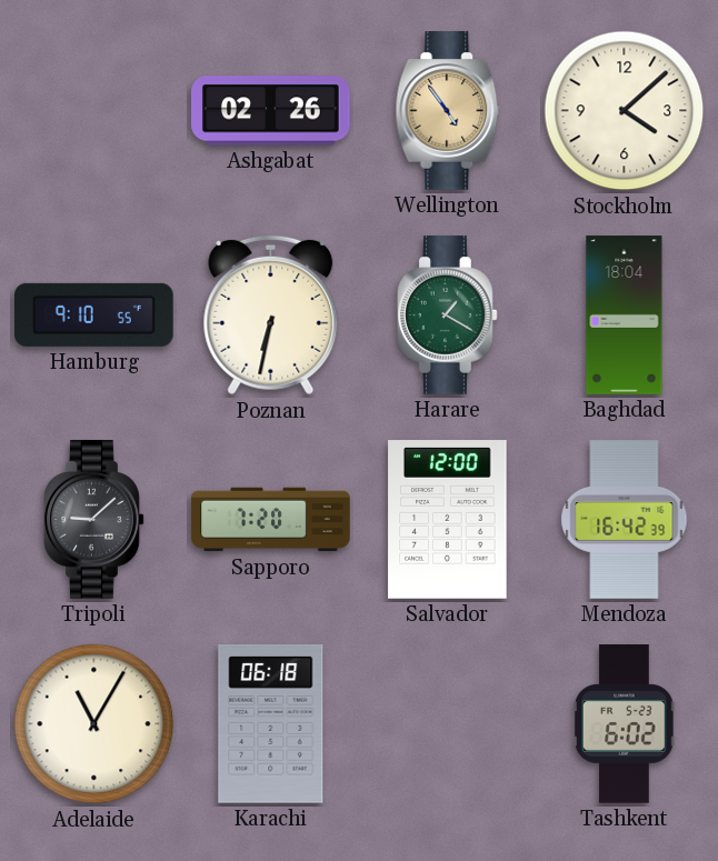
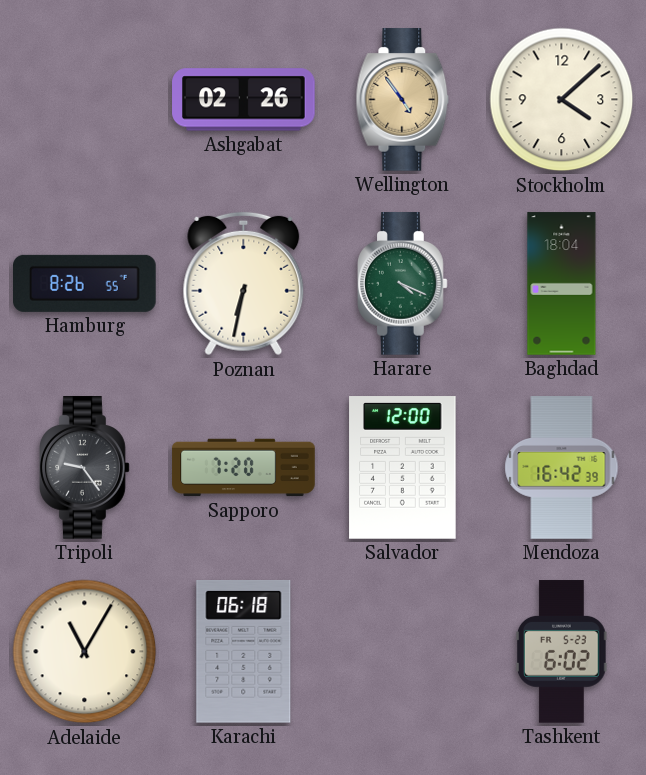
Hamburg: 9:10 -> 8:26
Harare: 1:20 -> 4:19
Tripoli: 9:08 -> 9:24
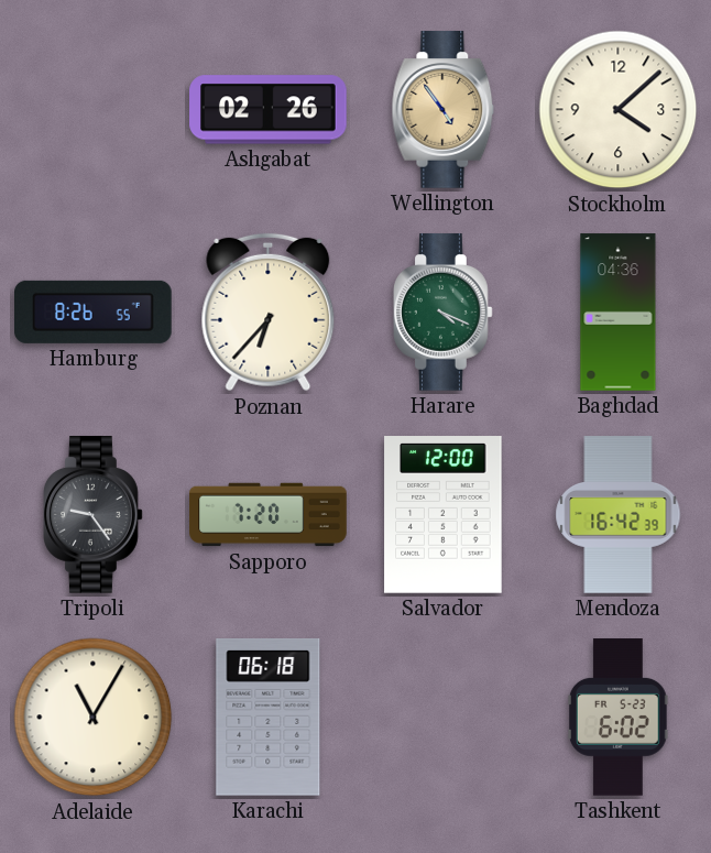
Poznan: 6:32 -> 6:37
Baghdad: 18:04 -> 04:36
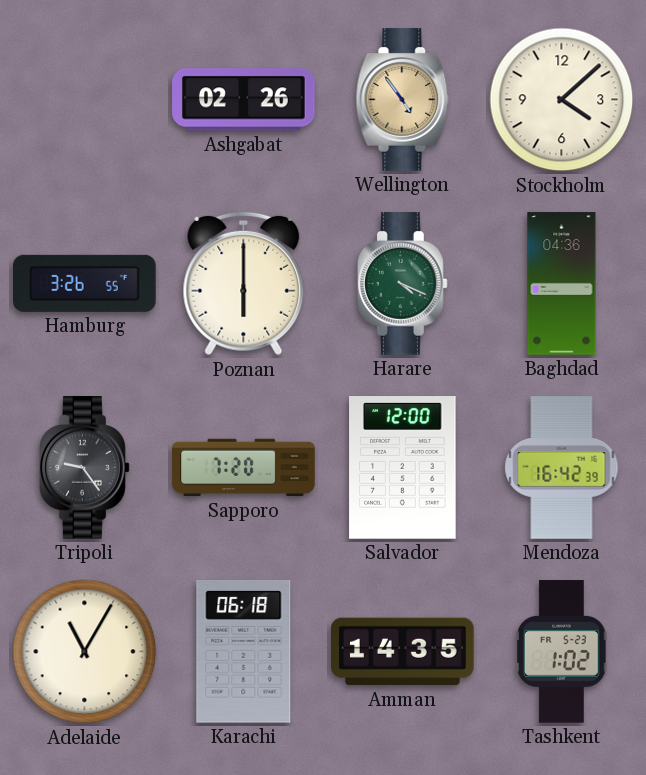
Hamburg: 8:26 -> 3:26
Poznan: 6:37 -> 6:00
Amman: none -> 14:35
Tashkent: 6:02 -> 1:02
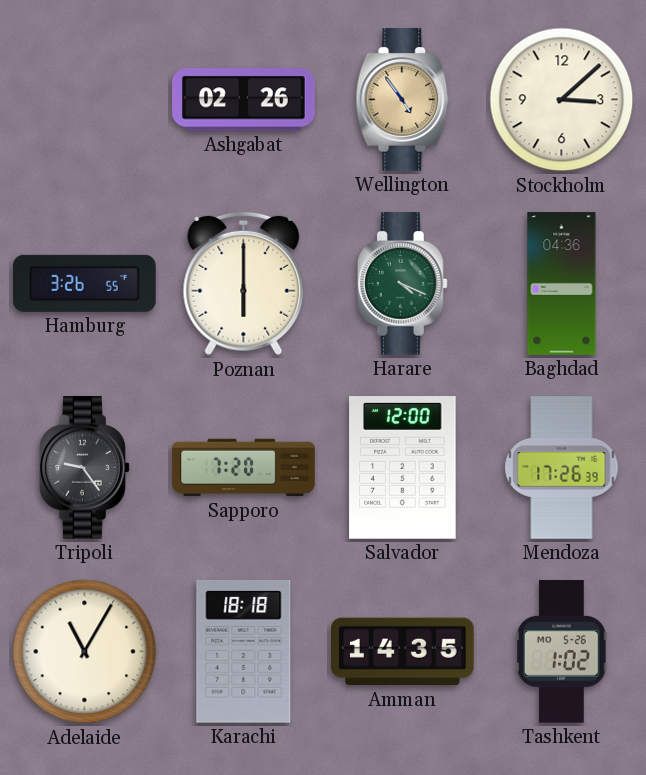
Stockholm: 4:08 -> 3:08
Mendoza: 16:42 -> 17:26
Karachi: 06:18 -> 18:18
Tashkent date: FR 5-23 -> MO 5-26
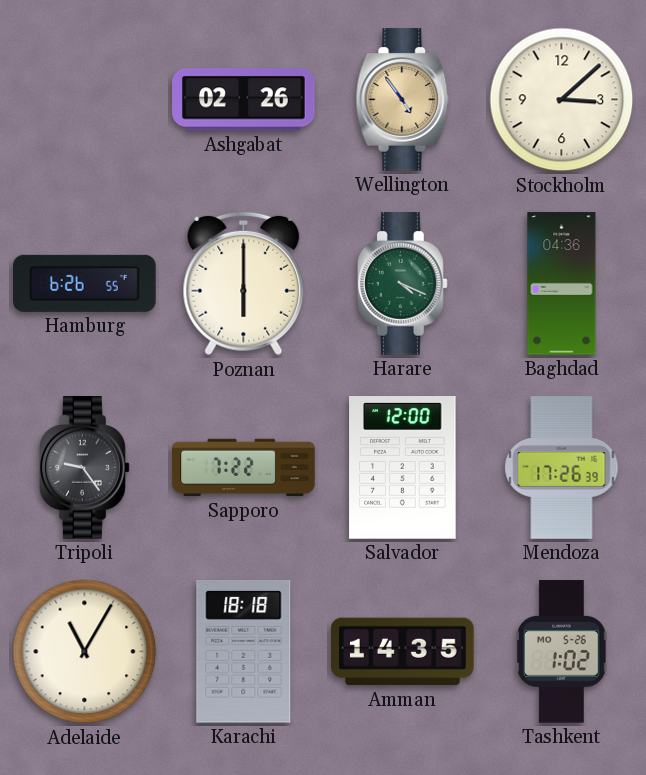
Hamburg: 3:26 -> 6:26
Sapporo: 7:20 -> 7:22
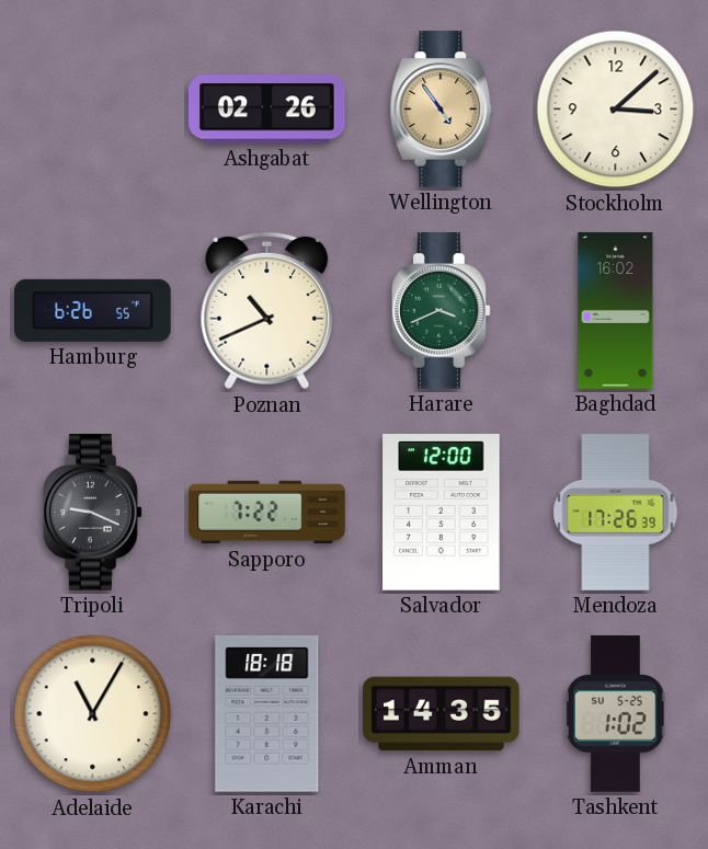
Poznan: 6:00 -> 10:41
Harare: 4:19 -> 3:41
Baghdad: 04:36 -> 16:02
Tripoli: 9:24 -> 9:19
Tashkent date: MO 5-26 -> SU 5-25
